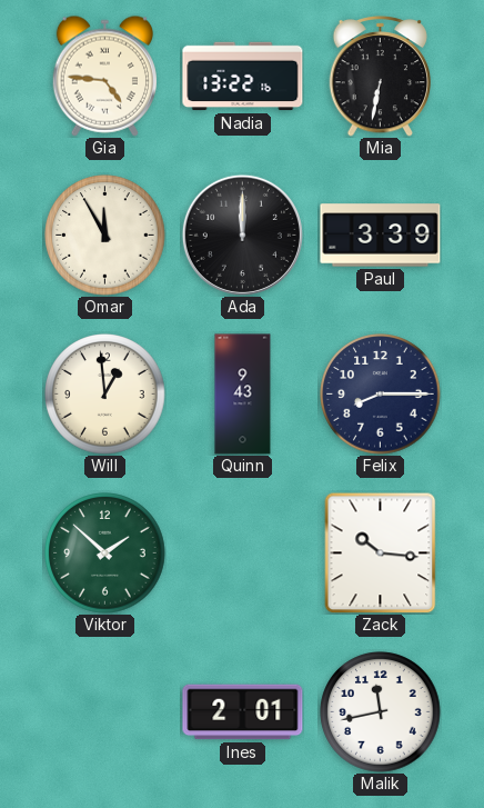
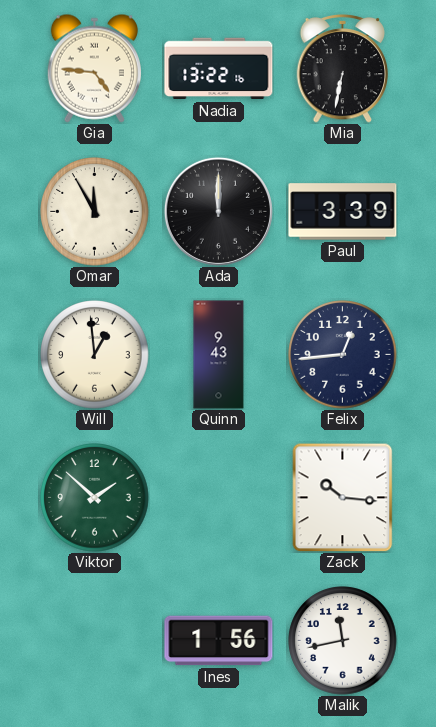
Felix: 8:15 -> 12:44
Ines: 2:01 -> 1:56
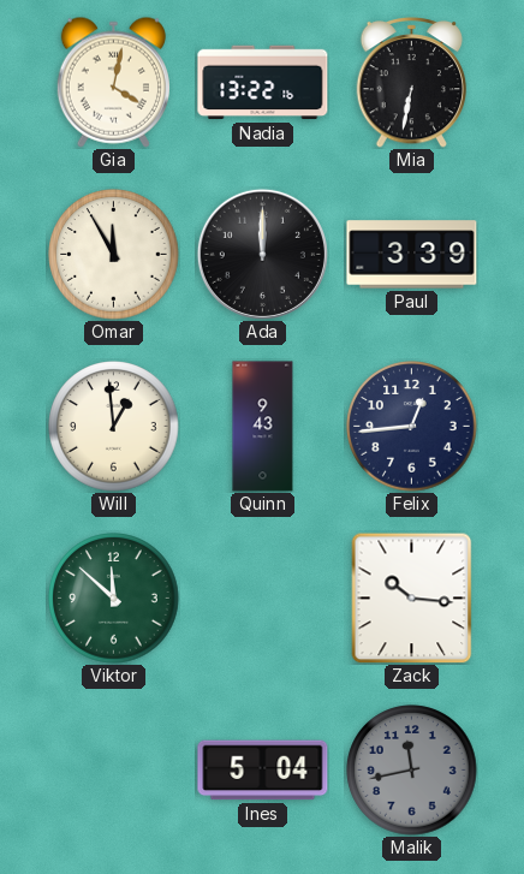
Gia: 4:46 -> 4:02
Viktor: 1:52 -> 11:52
Ines: 1:56 -> 5:04
Malik dial: white -> grey
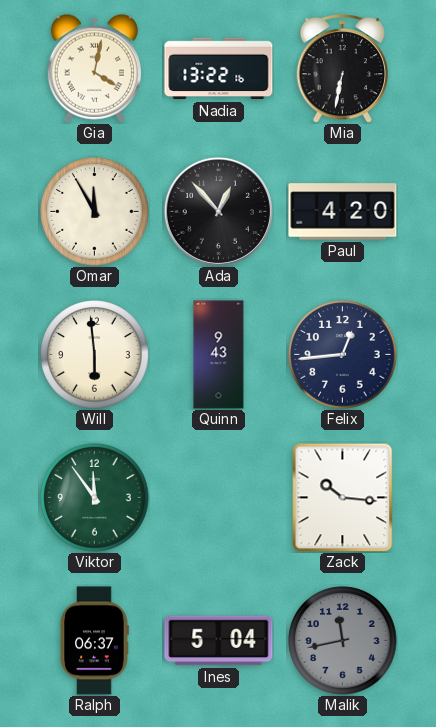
Ada: 12:00 -> 12:53
Paul: 3:39 -> 4:20
Will: 12:59 -> 5:59
Viktor: 11:52 -> 11:54
Ralph: none -> 06:37
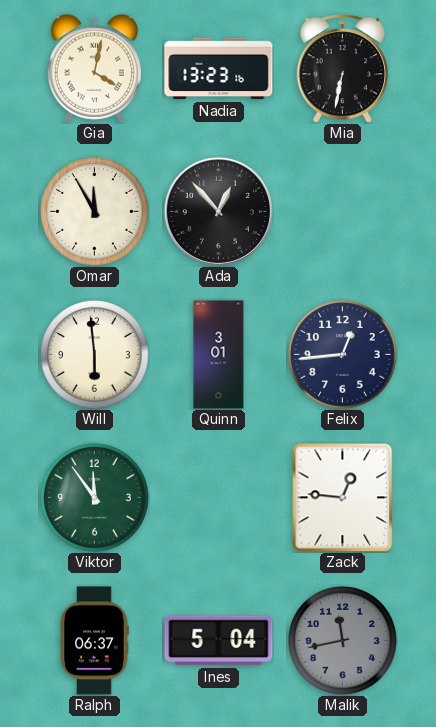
Nadia: 13:22 -> 13:23
Paul: 4:20 -> none
Quinn: 9:43 -> 3:01
Zack: 10:16 -> 12:46
